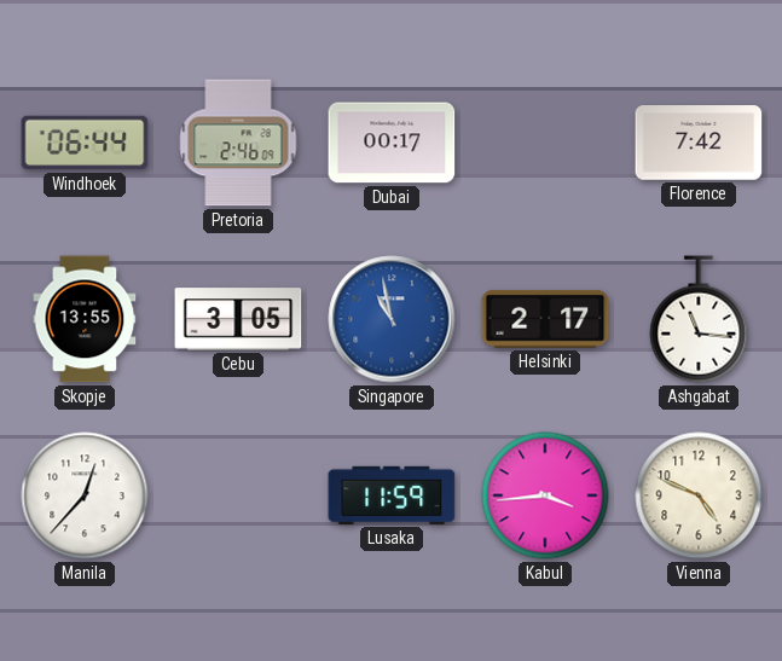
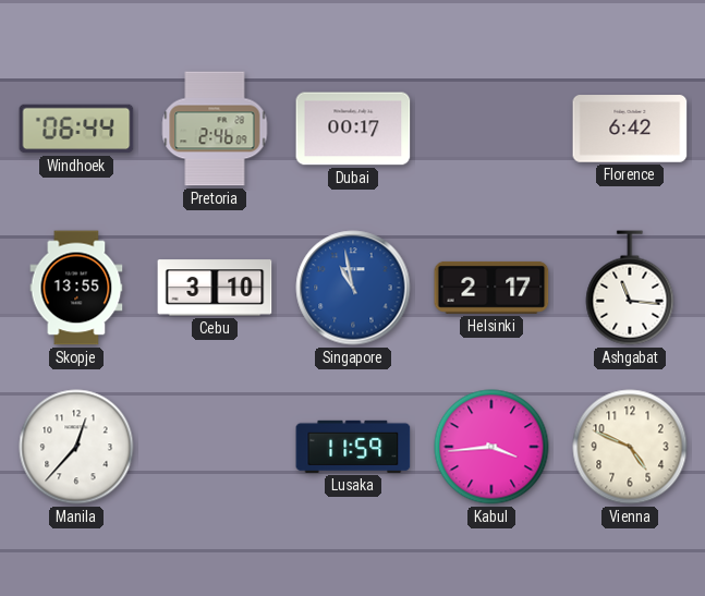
Florence: 7:42 -> 6:42
Cebu: 3:05 -> 3:10
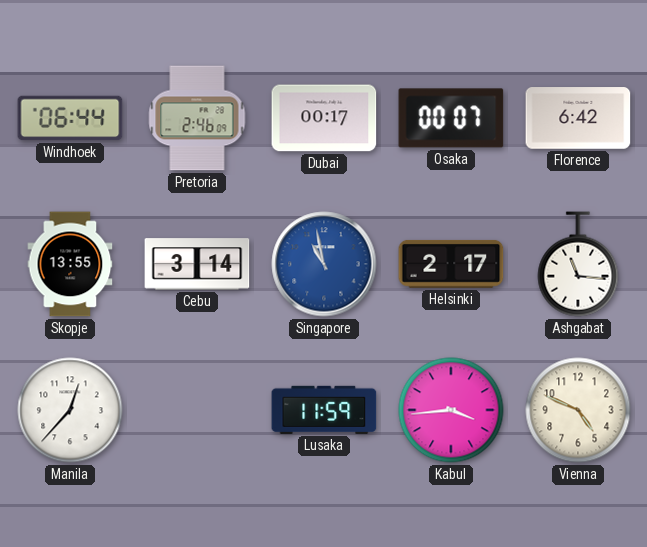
Osaka: none -> 00:07
Cebu: 3:10 -> 3:14
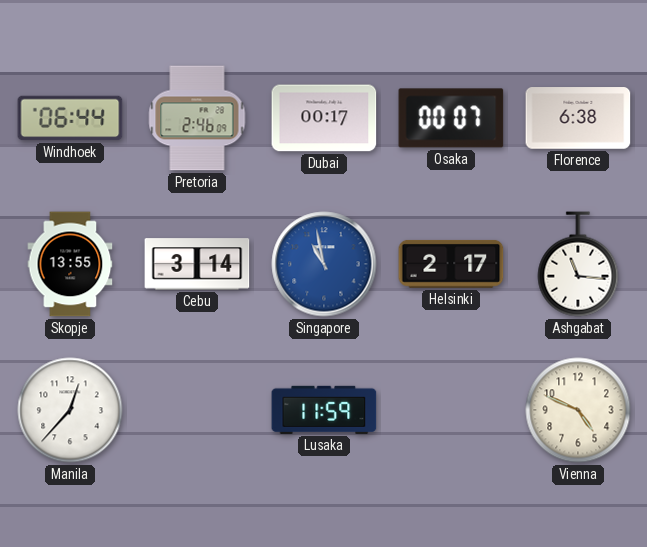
Florence: 6:42 -> 6:38
Kabul: 3:44 -> none
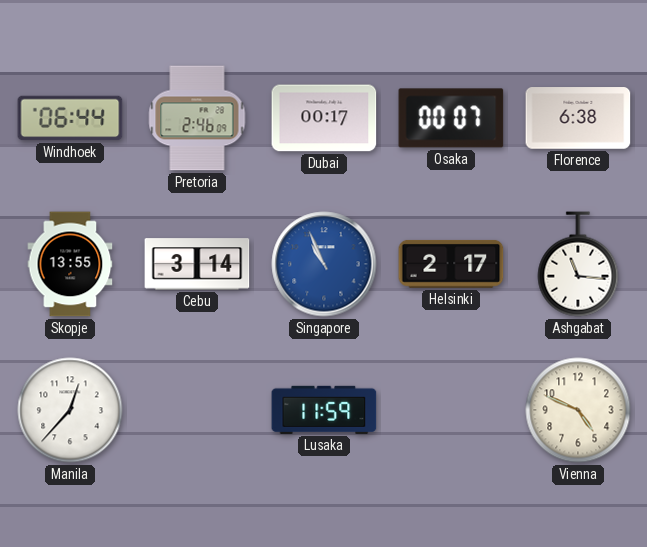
Singapore: 10:58 -> 10:56
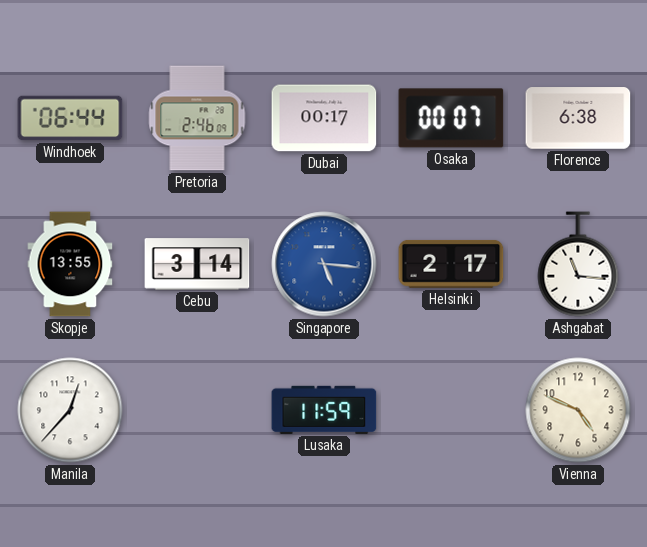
Singapore: 10:56 -> 5:16
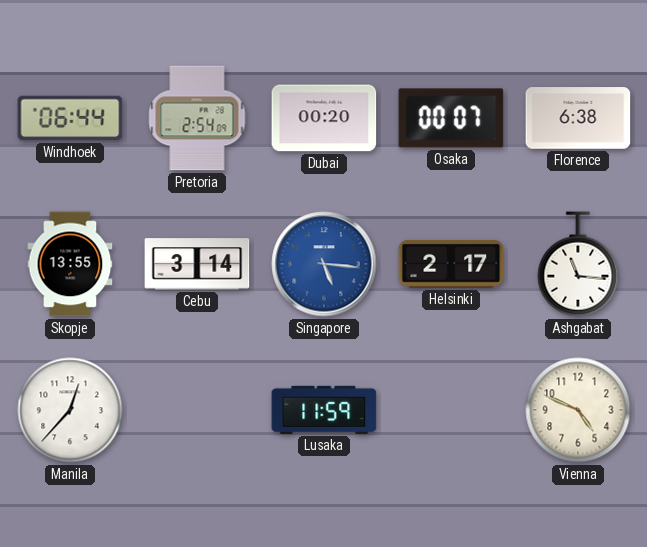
Pretoria: 2:46 -> 2:54
Dubai: 00:17 -> 00:20
